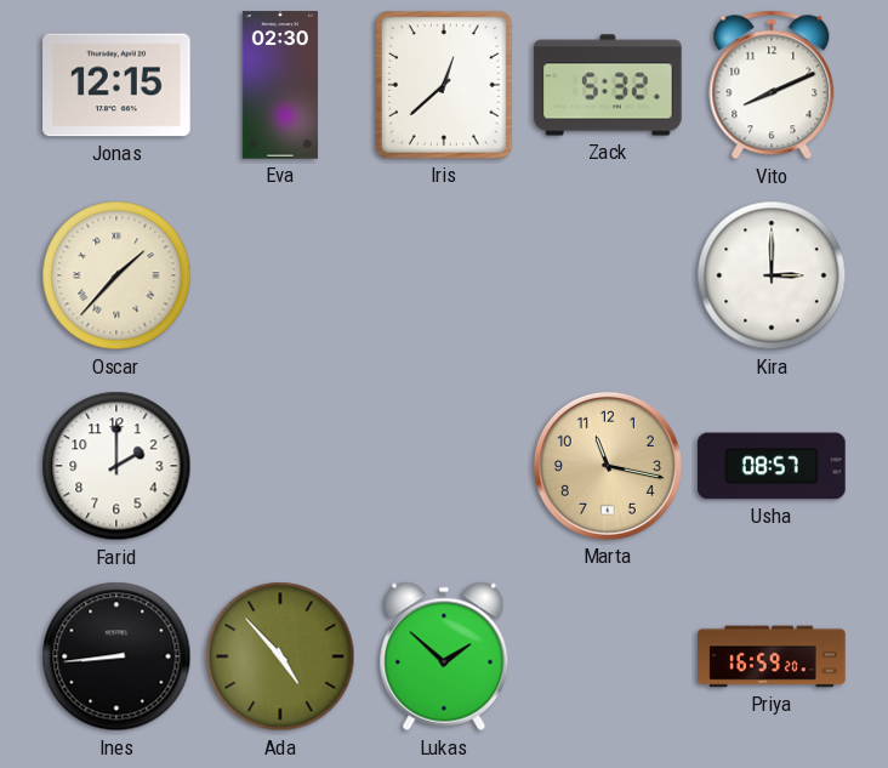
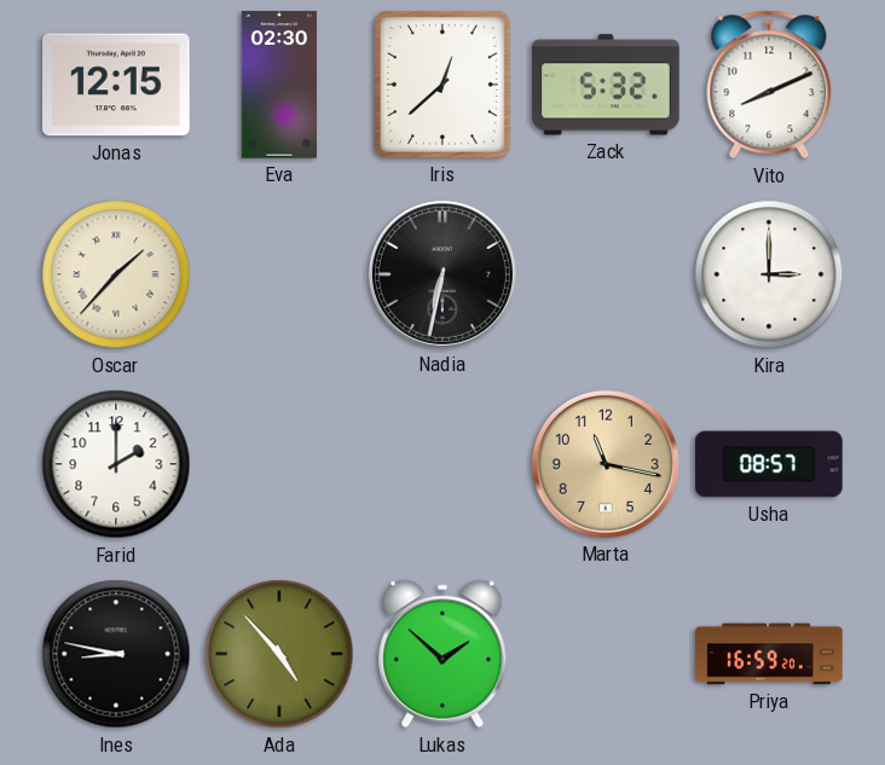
Nadia: none -> 6:32
Ines: 8:44 -> 8:47
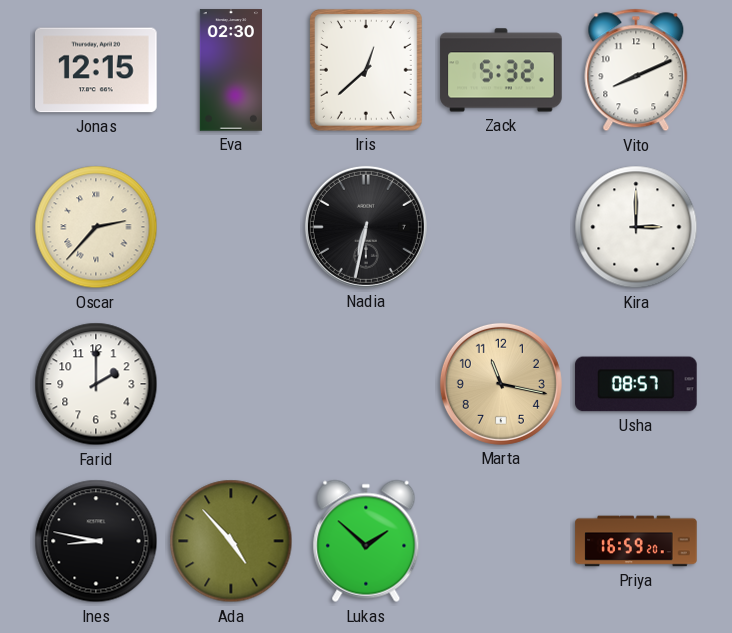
Oscar: 1:37 -> 2:37
